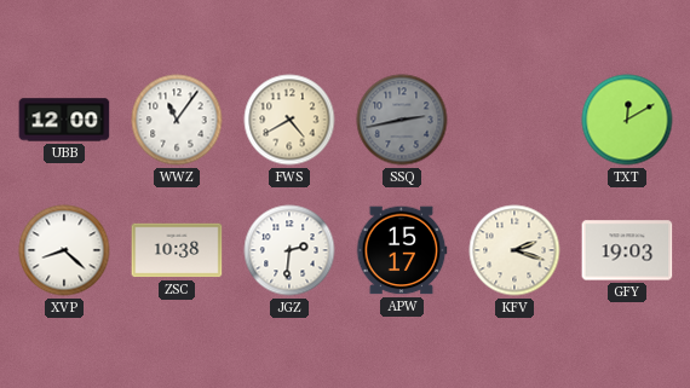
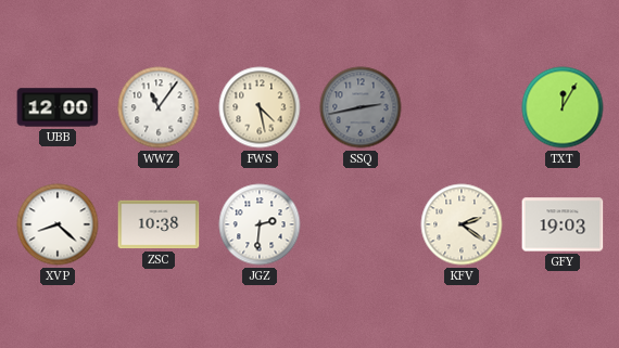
FWS: 4:40 -> 4:28
TXT: 12:10 -> 12:05
APW: 15:17 -> none
KFV: 2:18 -> 2:21
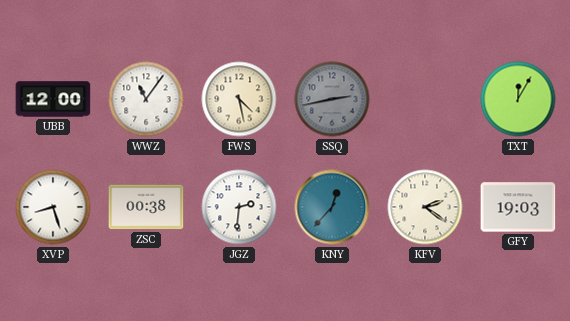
XVP: 8:22 -> 8:27
ZSC: 10:38 -> 00:38
KNY: none -> 12:37
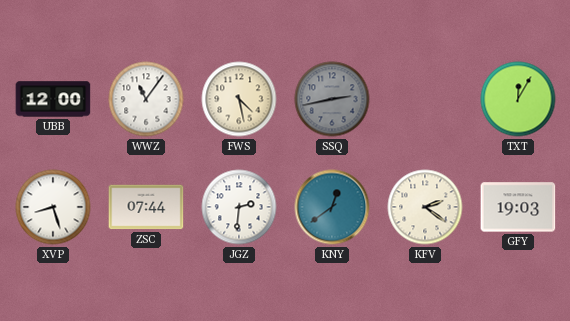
ZSC: 00:38 -> 07:44
KNY: 12:37 -> 12:39
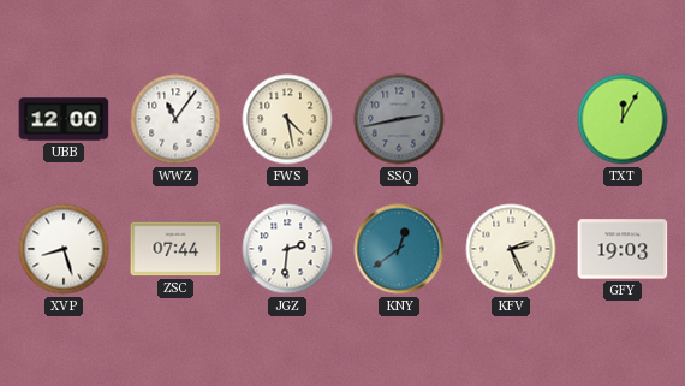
KFV: 2:21 -> 2:26
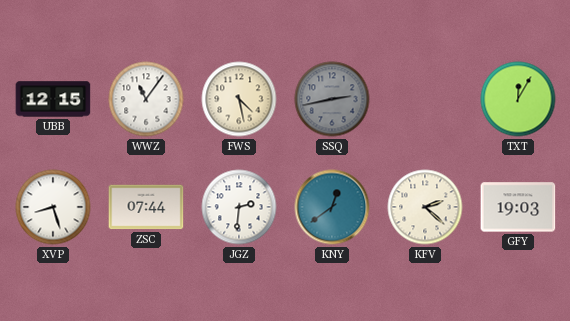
UBB: 12:00 -> 12:15
KFV: 2:26 -> 2:22
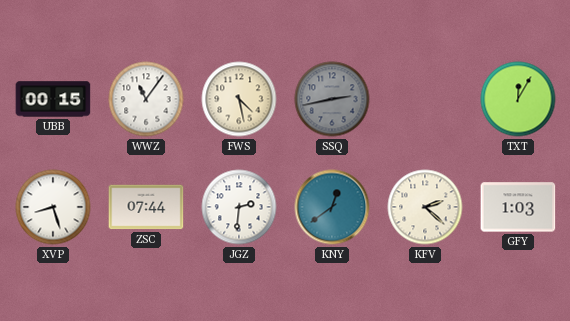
UBB: 12:15 -> 00:15
GFY: 19:03 -> 1:03
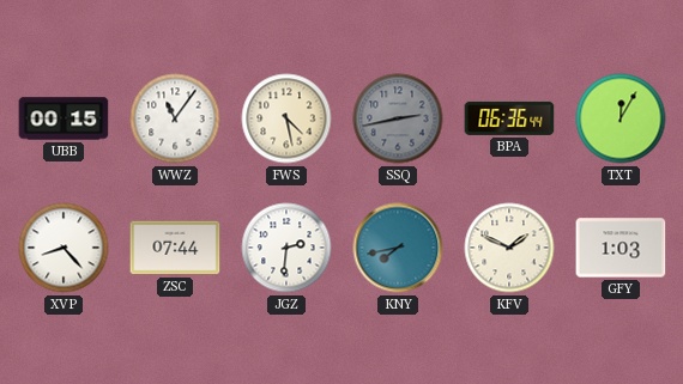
BPA: none -> 06:36
XVP: 8:27 -> 8:23
KNY: 12:39 -> 7:43
KFV: 2:22 -> 1:49
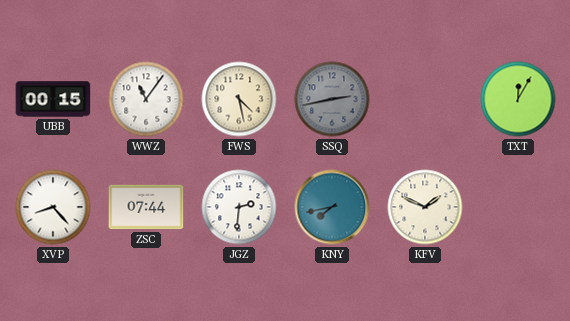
BPA: 06:36 -> none
GFY: 1:03 -> none
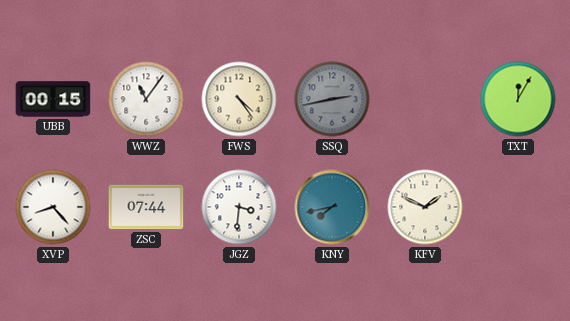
FWS: 4:28 -> 4:24
JGZ: 2:31 -> 3:31
